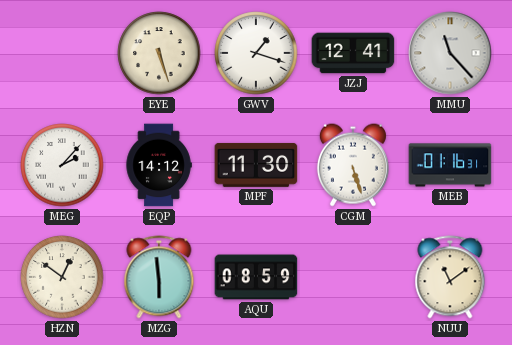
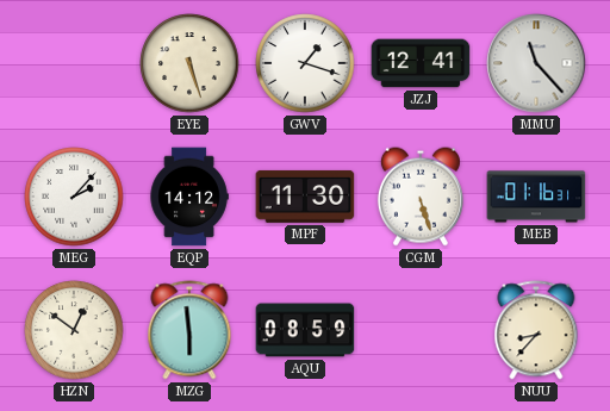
NUU: 11:09 -> 8:37
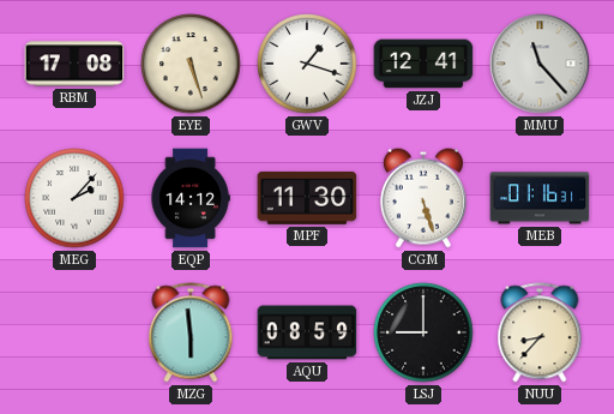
RBM: none -> 17:08
HZN: 12:51 -> none
LSJ: none -> 9:00
